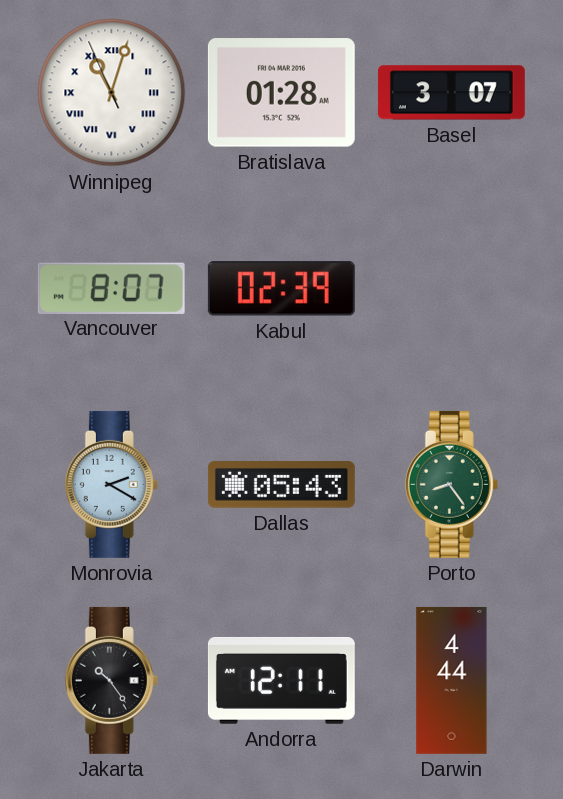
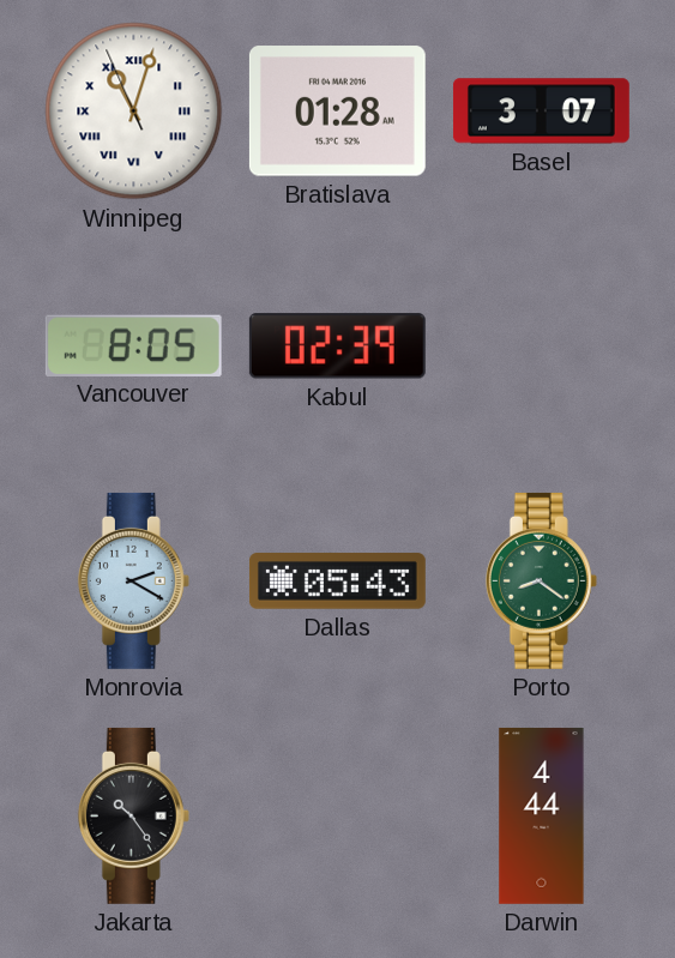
Vancouver: 8:07 -> 8:05
Porto: 8:24 -> 8:21
Andorra: 12:11 -> none
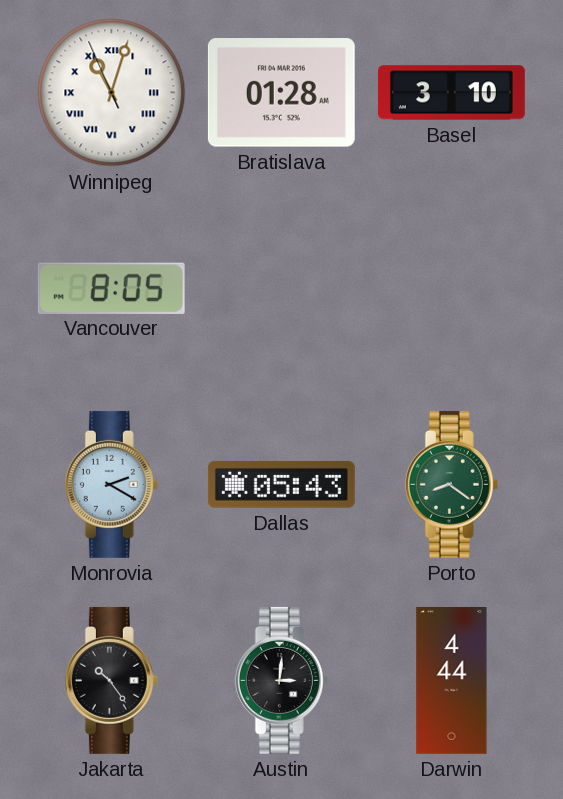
Basel: 3:07 -> 3:10
Kabul: 02:39 -> none
Austin: none -> 3:01
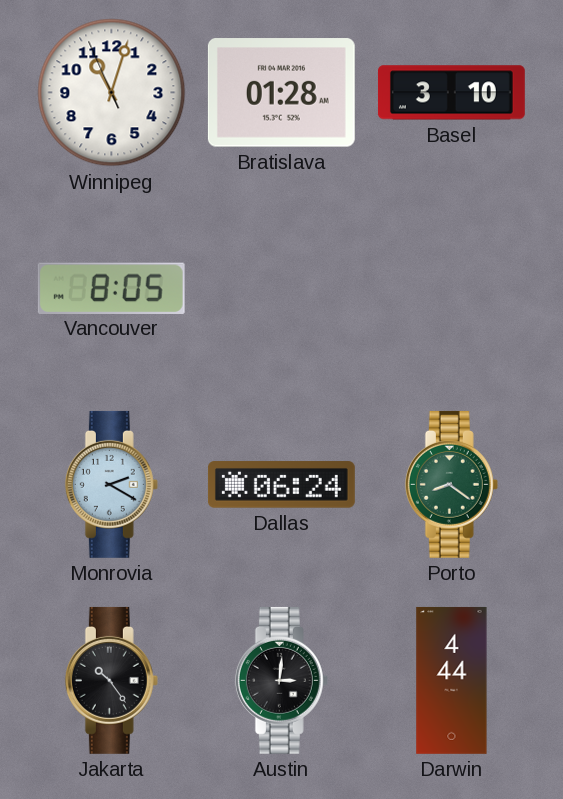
Winnipeg numerals: Roman -> Arabic
Dallas: 05:43 -> 06:24
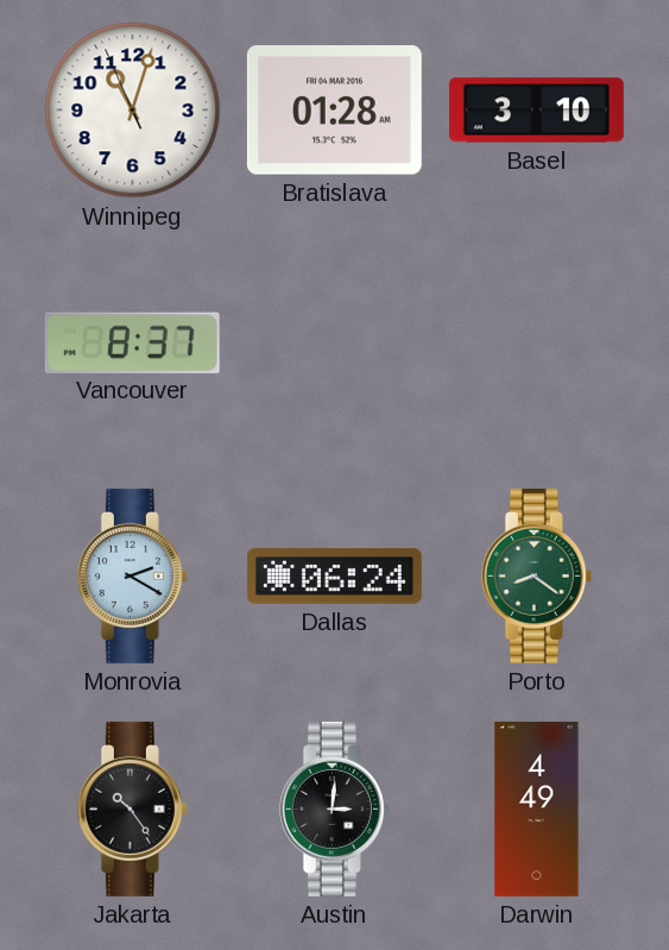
Vancouver: 8:05 -> 8:37
Darwin: 4:44 -> 4:49
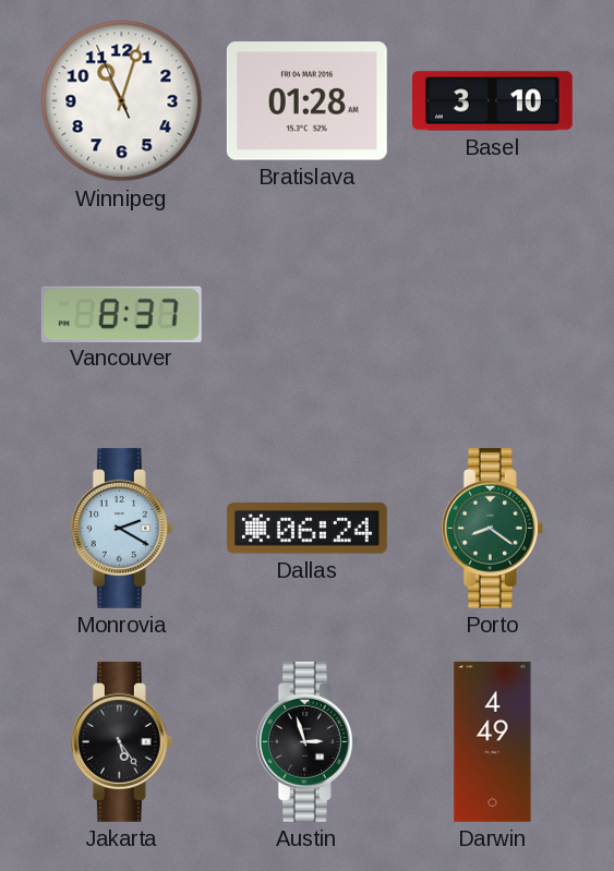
Jakarta: 10:24 -> 5:24
Austin: 3:01 -> 2:57
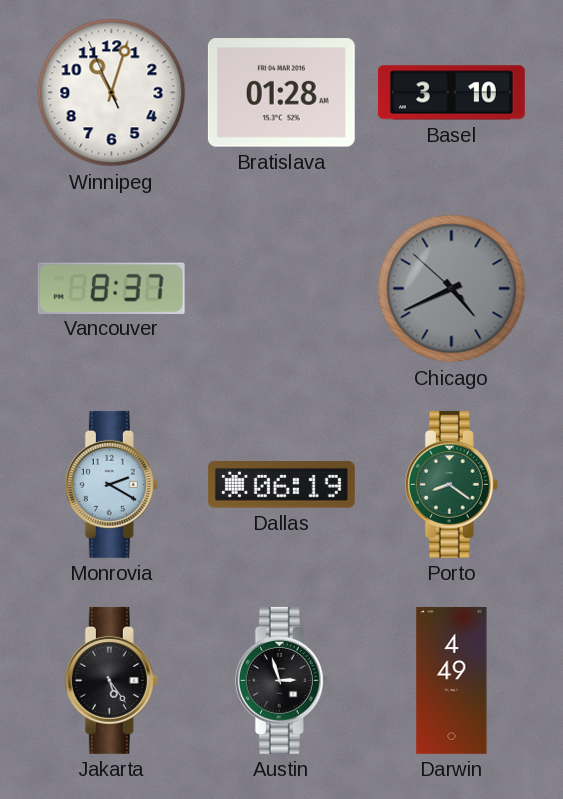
Chicago: none -> 4:40
Dallas: 06:24 -> 06:19
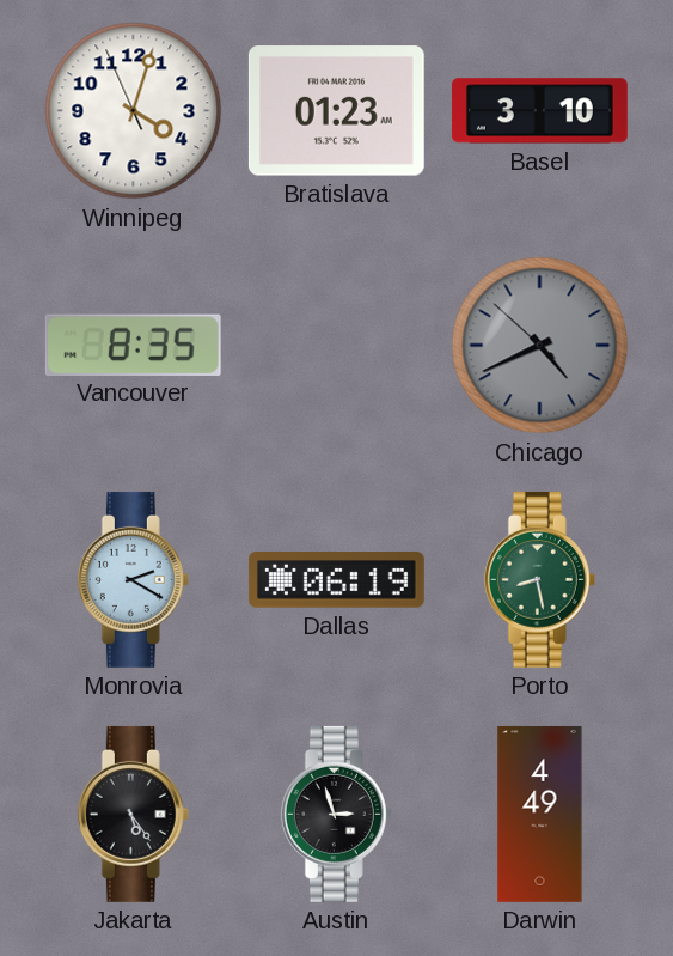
Winnipeg: 11:02 -> 4:02
Bratislava: 01:28 -> 01:23
Vancouver: 8:37 -> 8:35
Porto: 8:21 -> 8:28
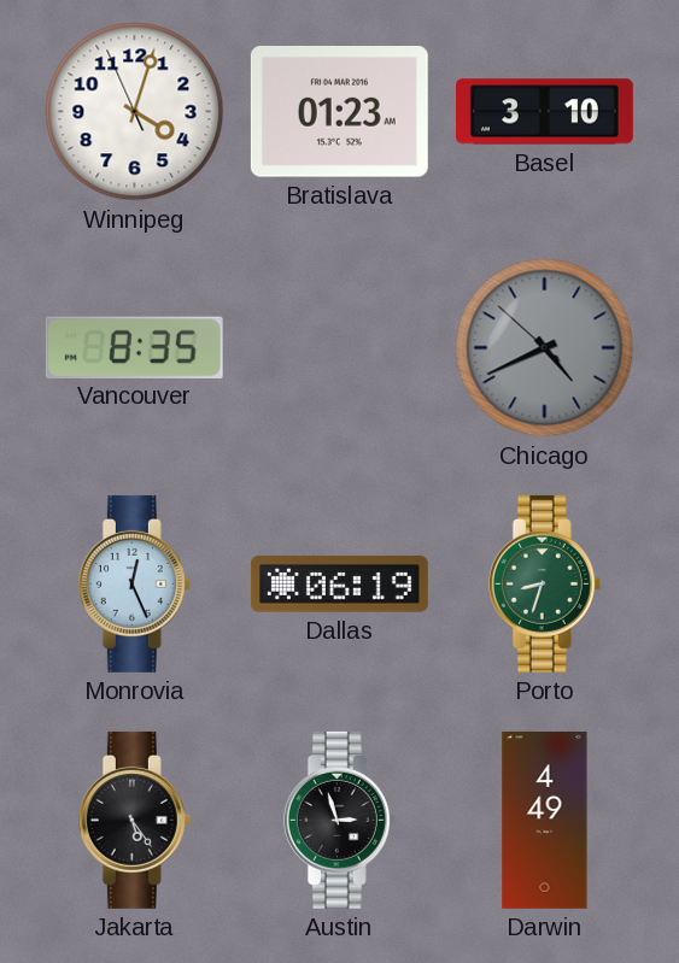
Monrovia: 2:20 -> 12:26
Porto: 8:28 -> 8:33
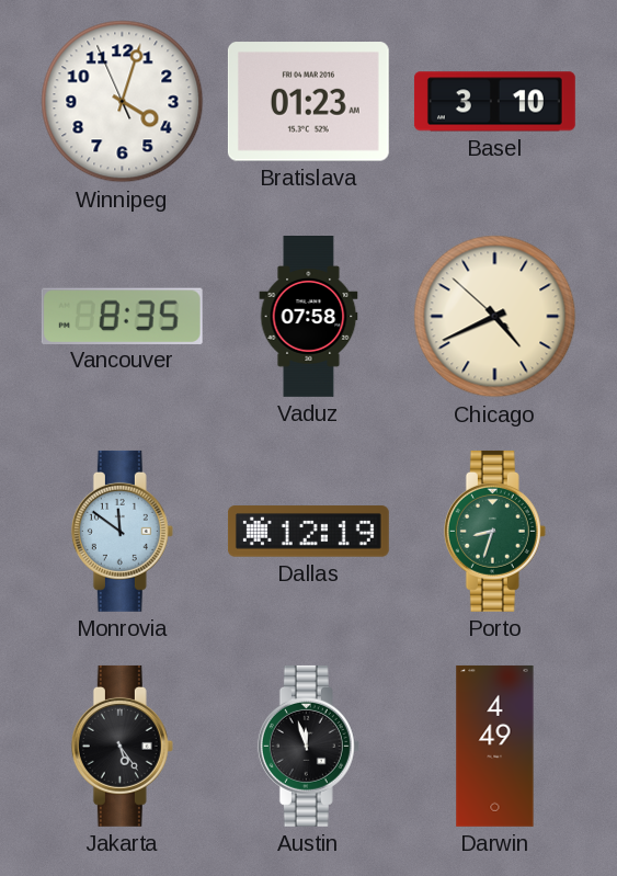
Vaduz: none -> 07:58
Chicago dial: grey -> cream
Monrovia: 12:26 -> 11:51
Dallas: 06:19 -> 12:19
Austin: 2:57 -> 11:57
